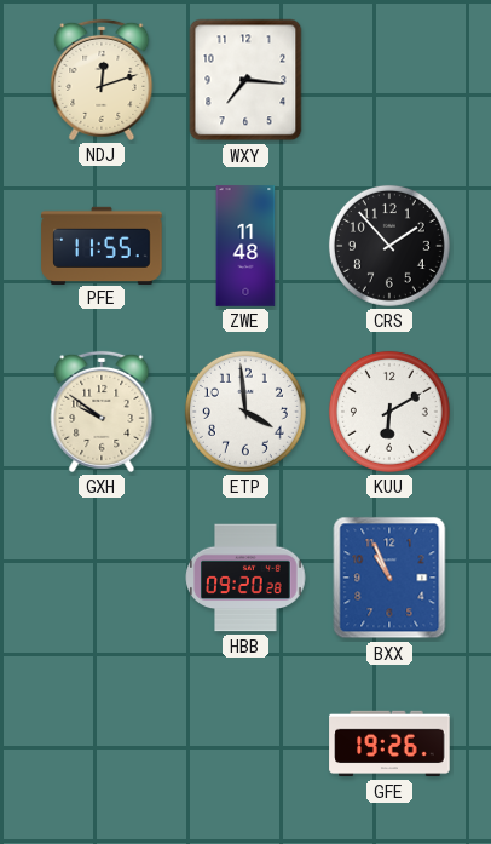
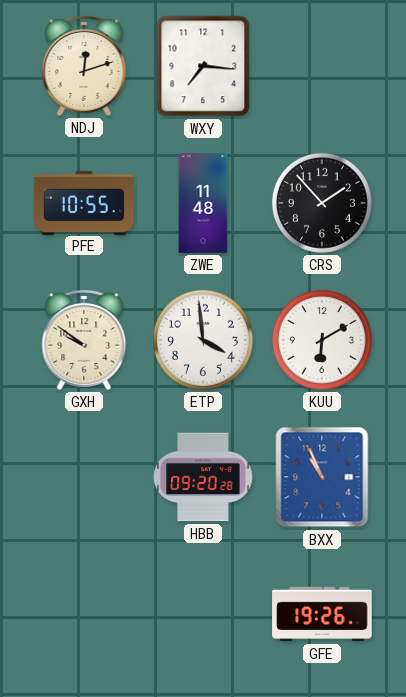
PFE: 11:55 -> 10:55
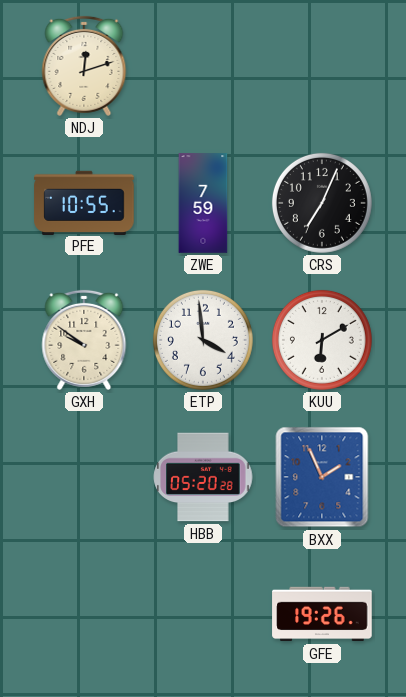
WXY: 7:16 -> none
ZWE: 11:48 -> 7:59
CRS: 1:53 -> 7:04
HBB: 09:20 -> 05:20
BXX: 10:56 -> 1:56
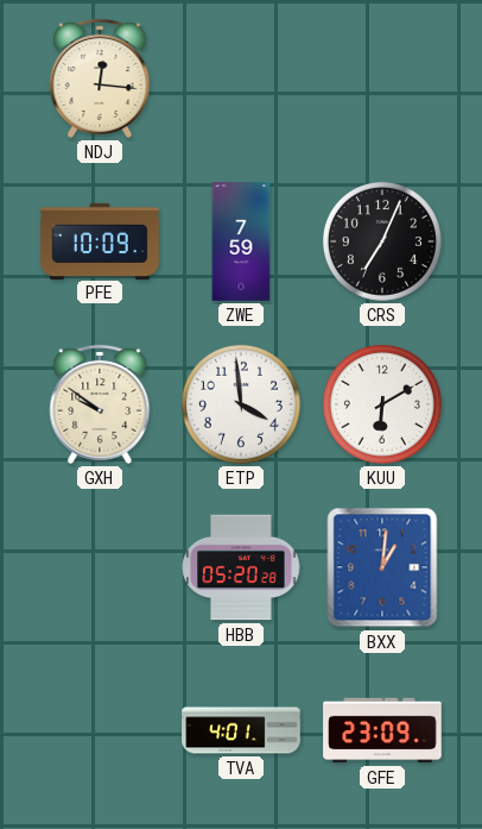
NDJ: 12:12 -> 12:16
PFE: 10:55 -> 10:09
BXX: 1:56 -> 1:01
TVA: none -> 4:01
GFE: 19:26 -> 23:09
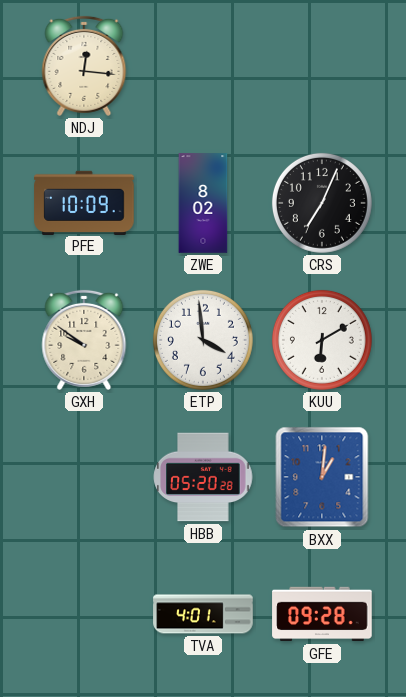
ZWE: 7:59 -> 8:02
GFE: 23:09 -> 09:28
